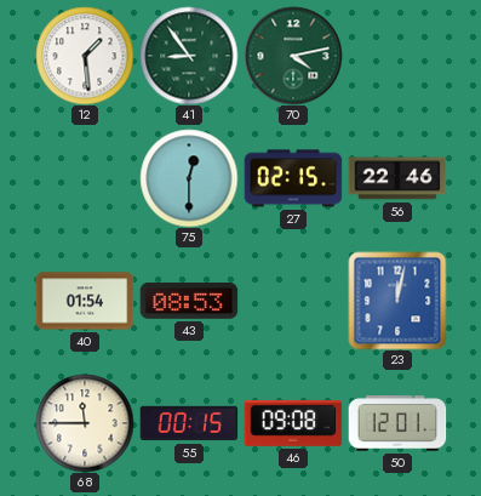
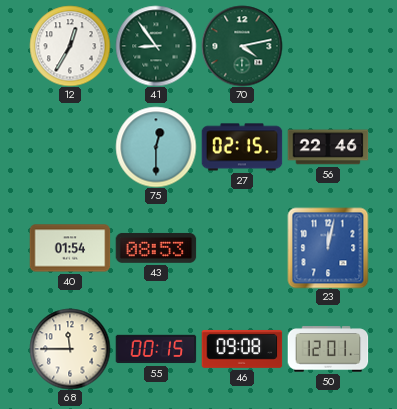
12: 1:29 -> 12:35
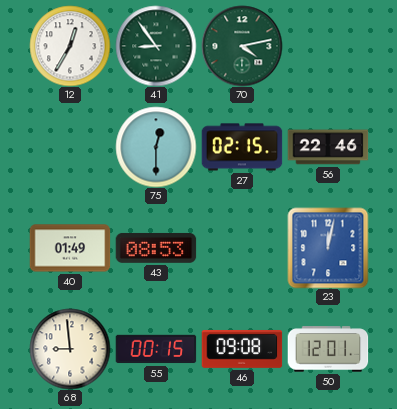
40: 01:54 -> 01:49
68: 11:45 -> 8:59
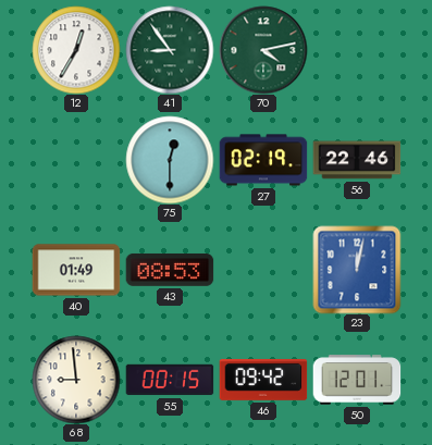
27: 02:15 -> 02:19
46: 09:08 -> 09:42
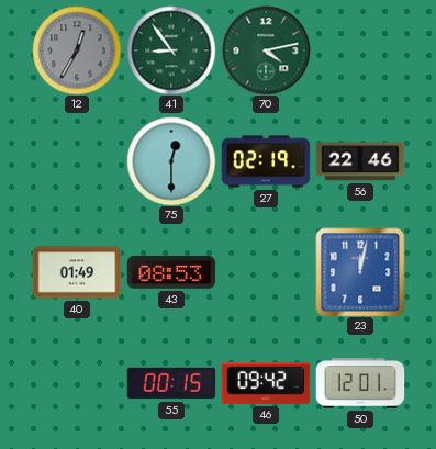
12 dial: white -> grey
68: 8:59 -> none
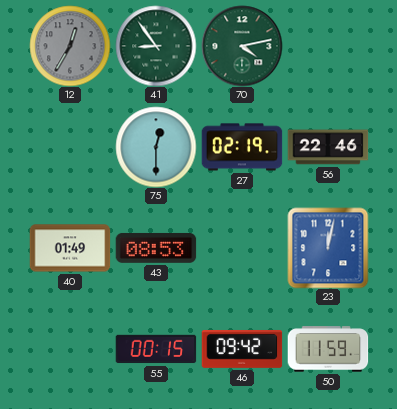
50: 12:01 -> 11:59
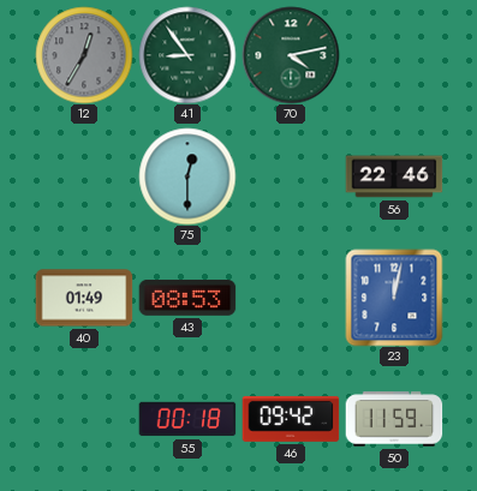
27: 02:19 -> none
55: 00:15 -> 00:18
